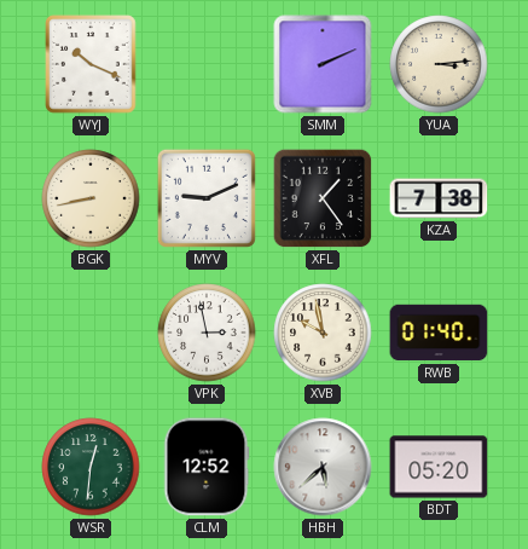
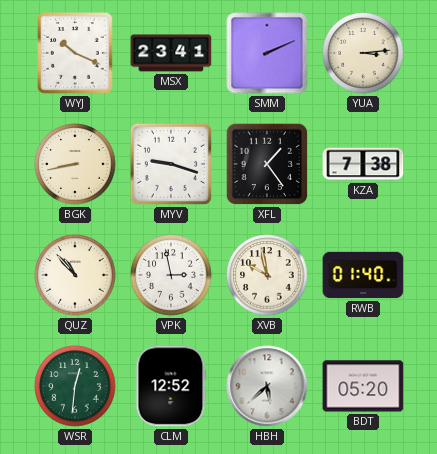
MSX: none -> 23:41
MYV: 9:11 -> 9:18
QUZ: none -> 10:53
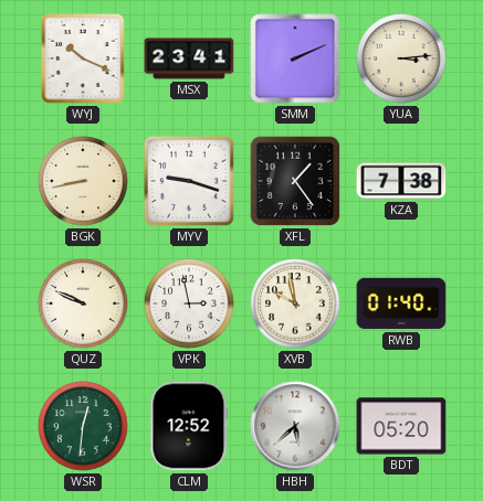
QUZ: 10:53 -> 9:49
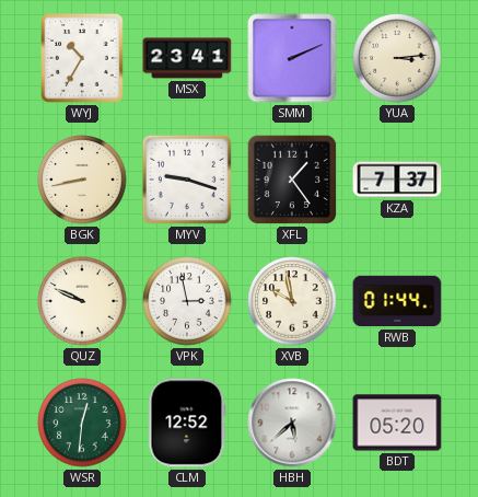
WYJ: 10:19 -> 10:35
KZA: 7:38 -> 7:37
RWB: 01:40 -> 01:44
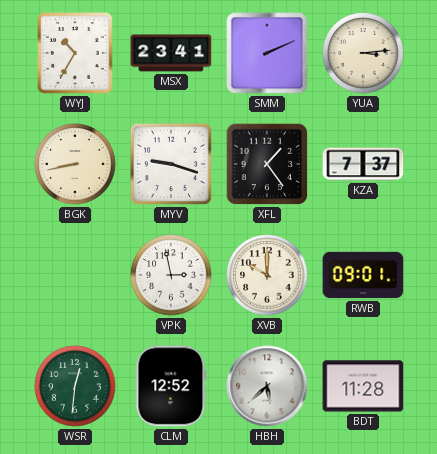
QUZ: 9:49 -> none
XVB: 9:58 -> 10:00
RWB: 01:44 -> 09:01
BDT: 05:20 -> 11:28
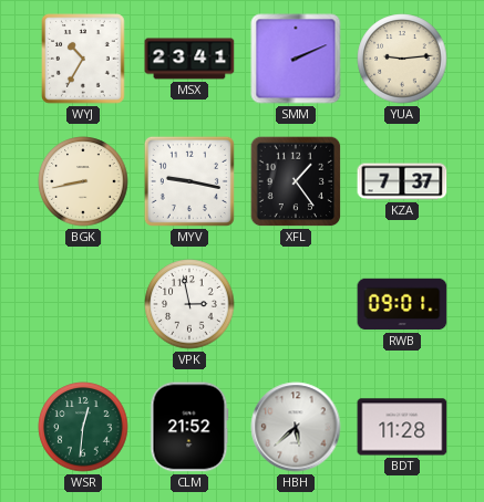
YUA: 3:14 -> 9:14
MYV: 9:18 -> 9:17
XVB: 10:00 -> none
CLM: 12:52 -> 21:52
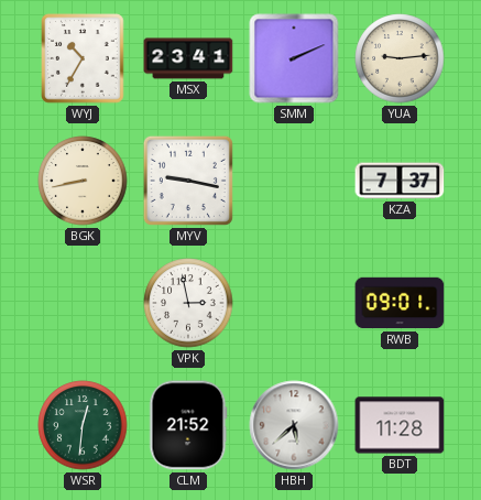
XFL: 1:24 -> none
